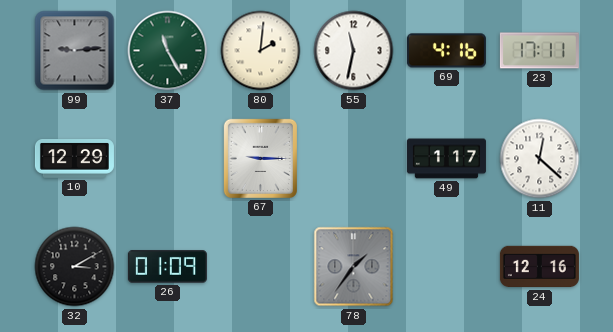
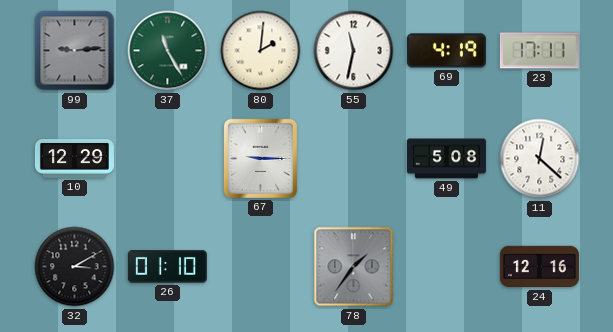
69: 4:16 -> 4:19
49: 1:17 -> 5:08
26: 01:09 -> 01:10
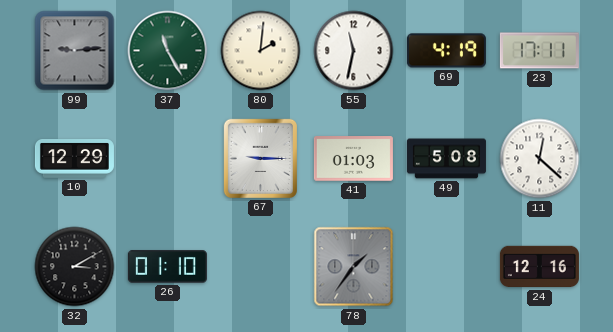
41: none -> 01:03
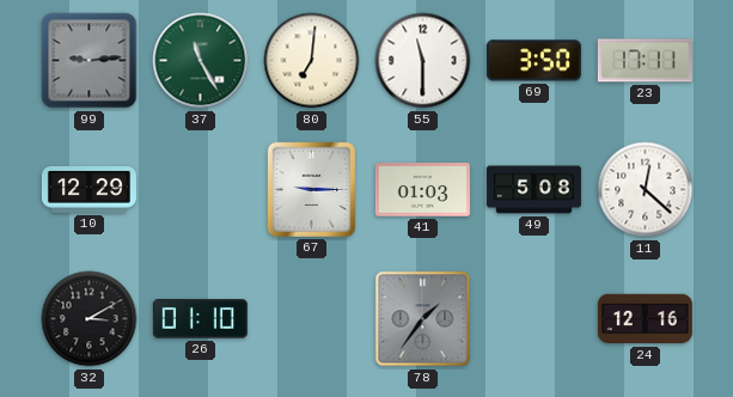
80: 2:01 -> 7:01
55: 11:32 -> 11:30
69: 4:19 -> 3:50
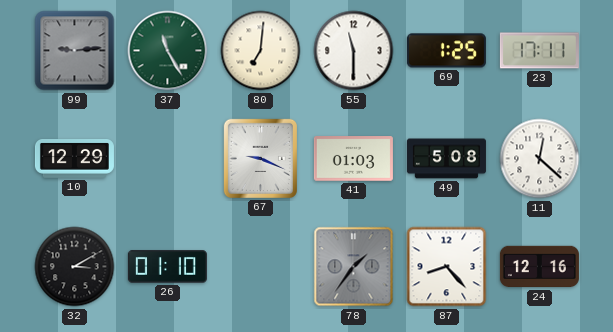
69: 3:50 -> 1:25
67: 9:15 -> 9:19
87: none -> 8:23
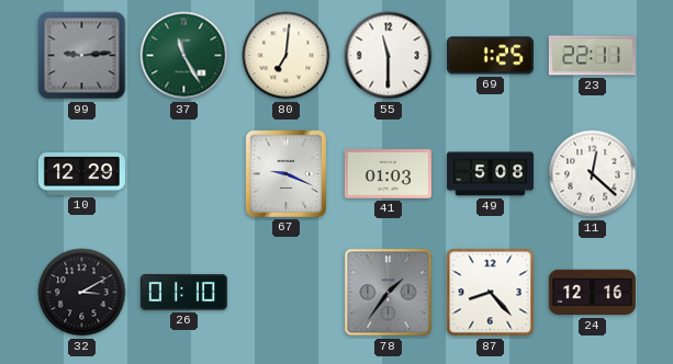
23: 17:11 -> 22:11
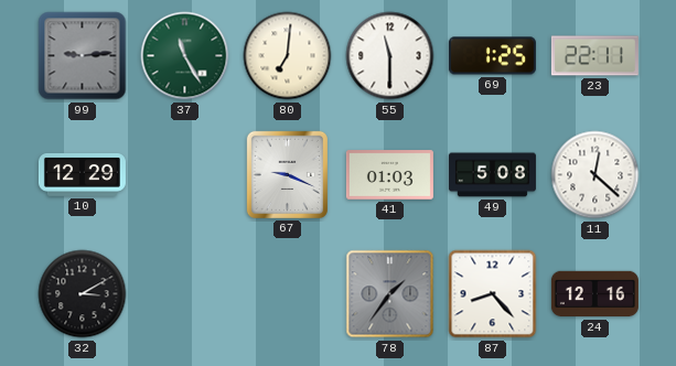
26: 01:10 -> none
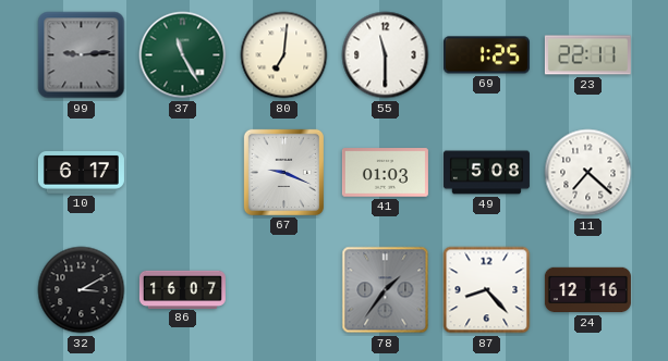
10: 12:29 -> 6:17
11: 12:22 -> 7:22
86: none -> 16:07
